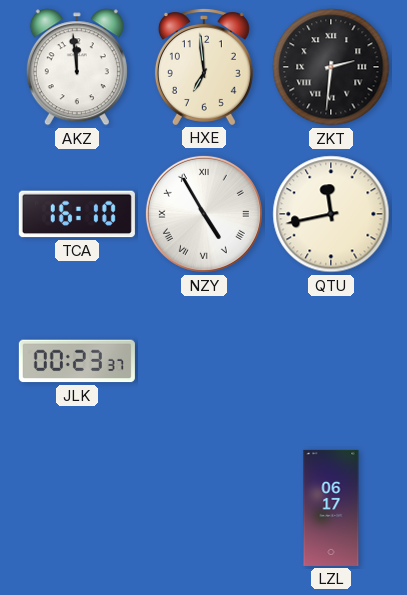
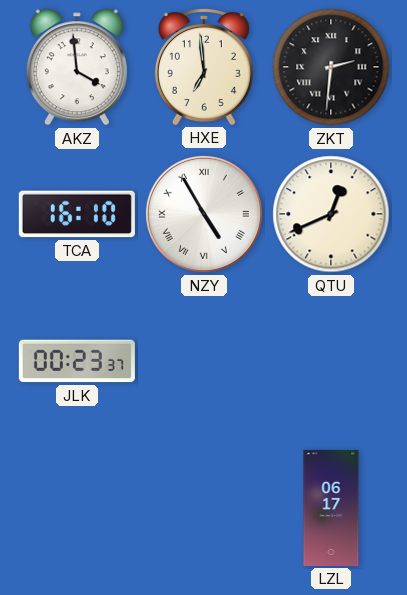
AKZ: 11:59 -> 3:59
QTU: 11:43 -> 12:41
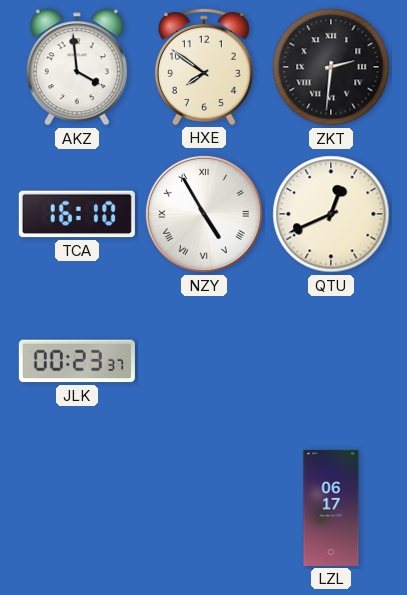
HXE: 6:59 -> 7:51
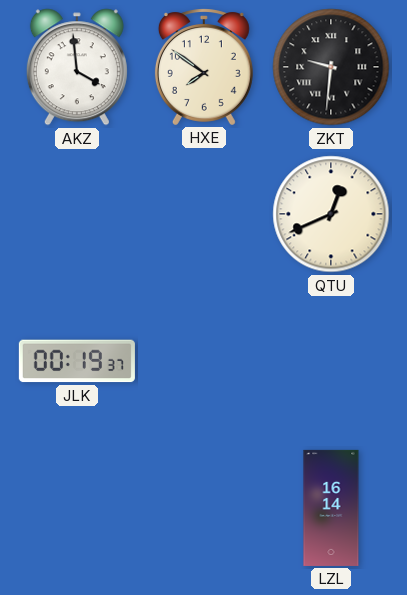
ZKT: 2:31 -> 9:31
TCA: 16:10 -> none
NZY: 4:55 -> none
JLK: 00:23 -> 00:19
LZL: 06:17 -> 16:14
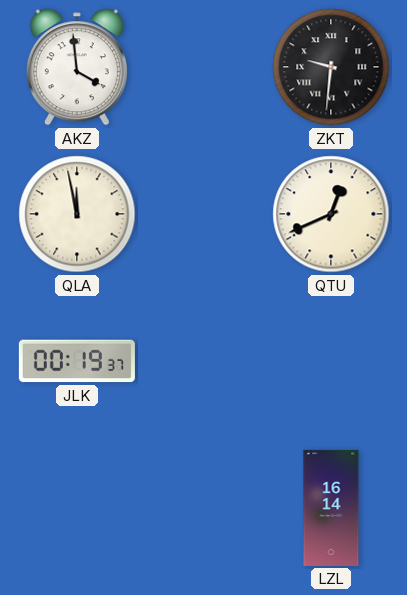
HXE: 7:51 -> none
QLA: none -> 11:58
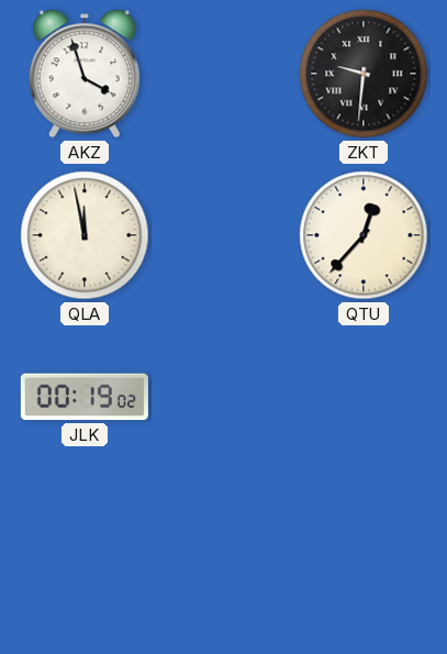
AKZ: 3:59 -> 3:57
QTU: 12:41 -> 12:37
JLK: 00:19:37 -> 00:19:02
LZL: 16:14 -> none
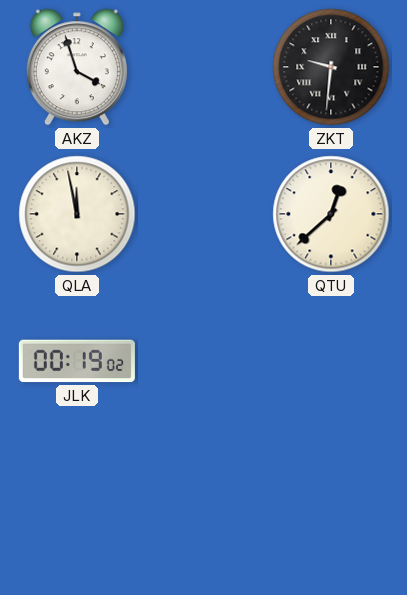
QTU: 12:37 -> 12:38
